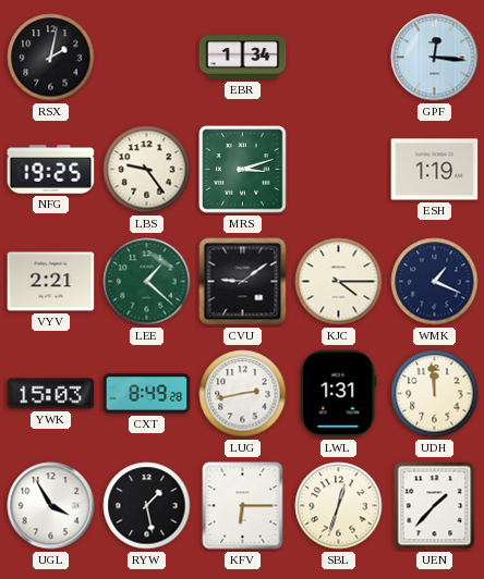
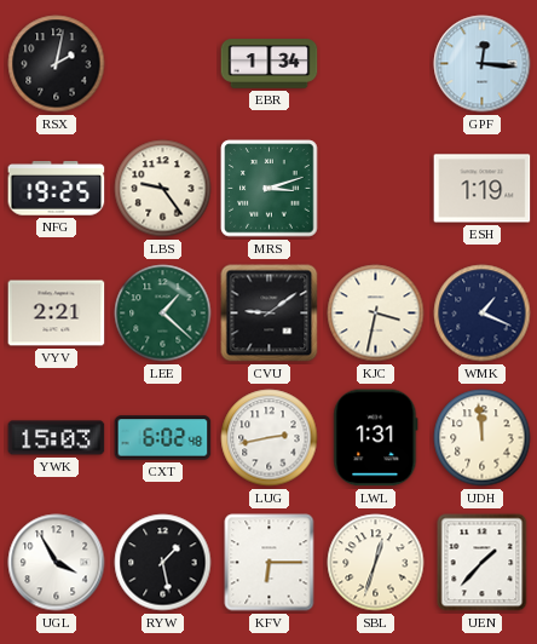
KJC: 4:15 -> 3:32
CXT: 8:49 -> 6:02
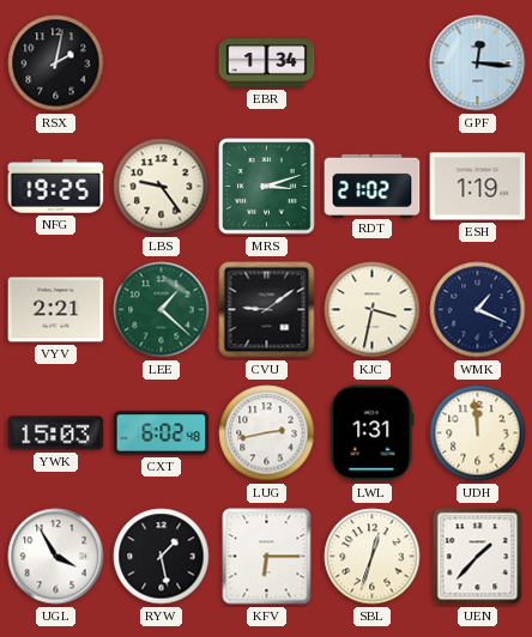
RDT: none -> 21:02
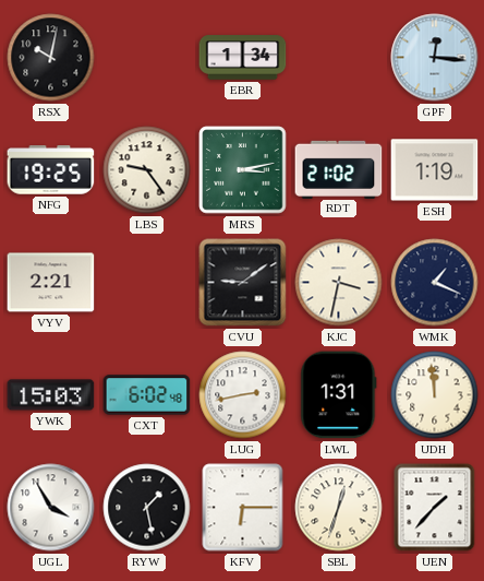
RSX: 2:02 -> 10:02
MRS: 3:12 -> 3:13
LEE: 1:22 -> none
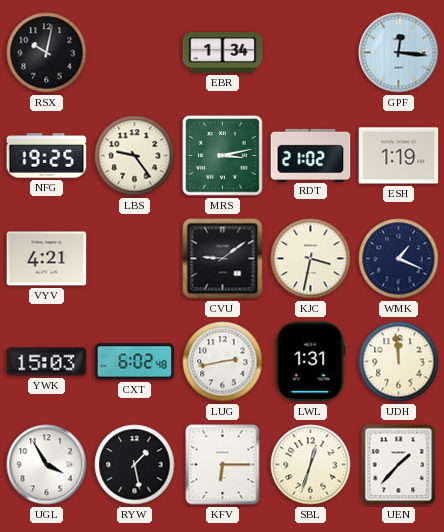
VYV: 2:21 -> 4:21
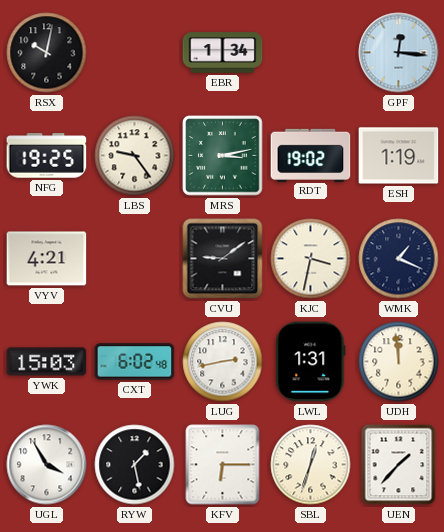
RDT: 21:02 -> 19:02
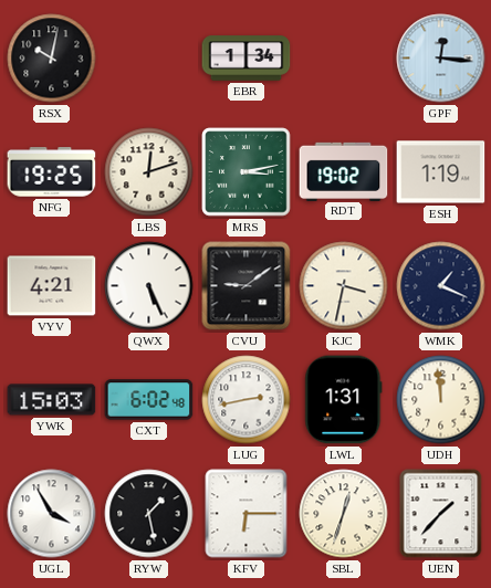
LBS: 9:24 -> 12:12
QWX: none -> 5:26
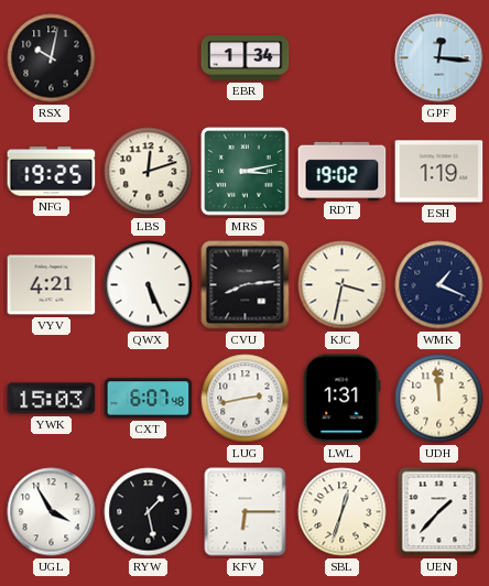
CVU: 9:09 -> 8:14
CXT: 6:02 -> 6:07
